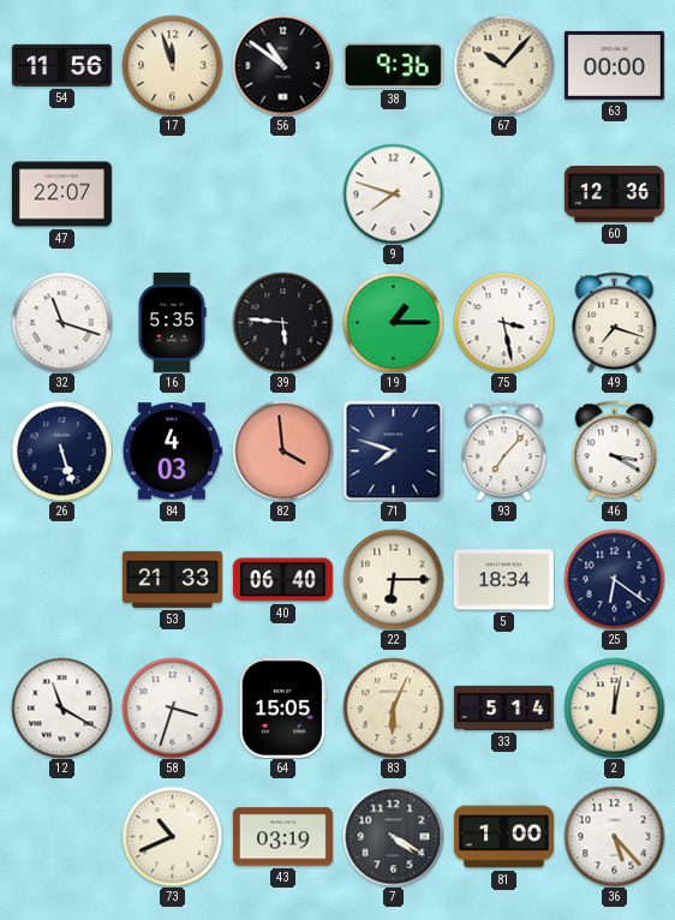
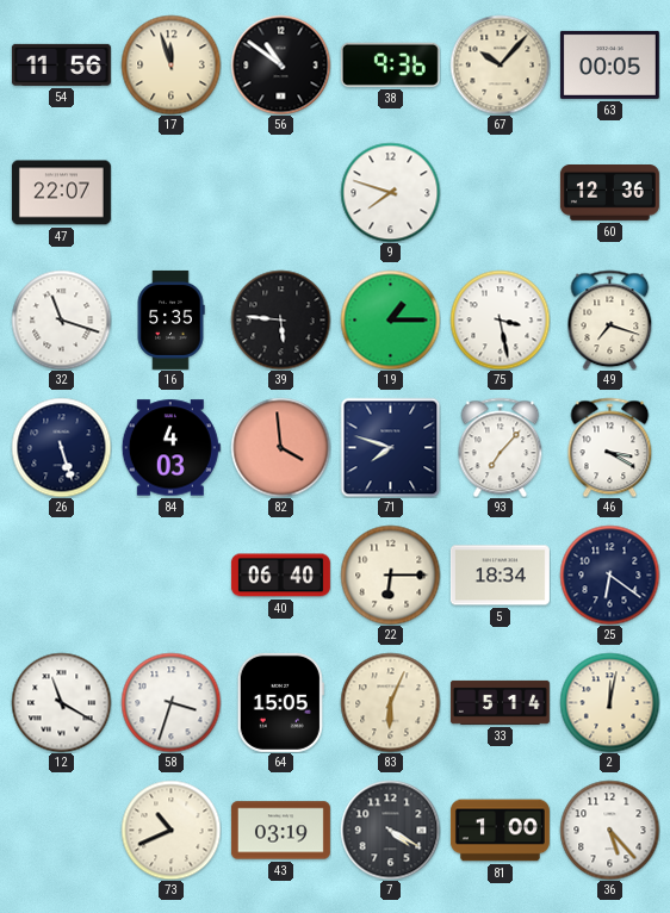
63: 00:00 -> 00:05
53: 21:33 -> none
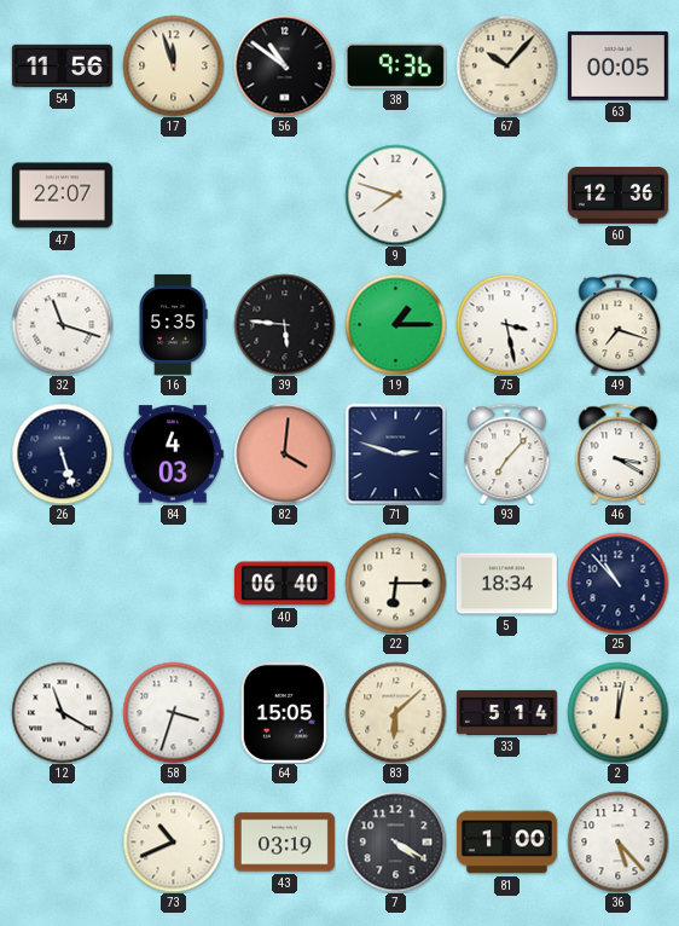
82: 3:59 -> 4:01
71: 7:48 -> 2:48
25: 6:21 -> 10:53
83: 6:04 -> 6:08
